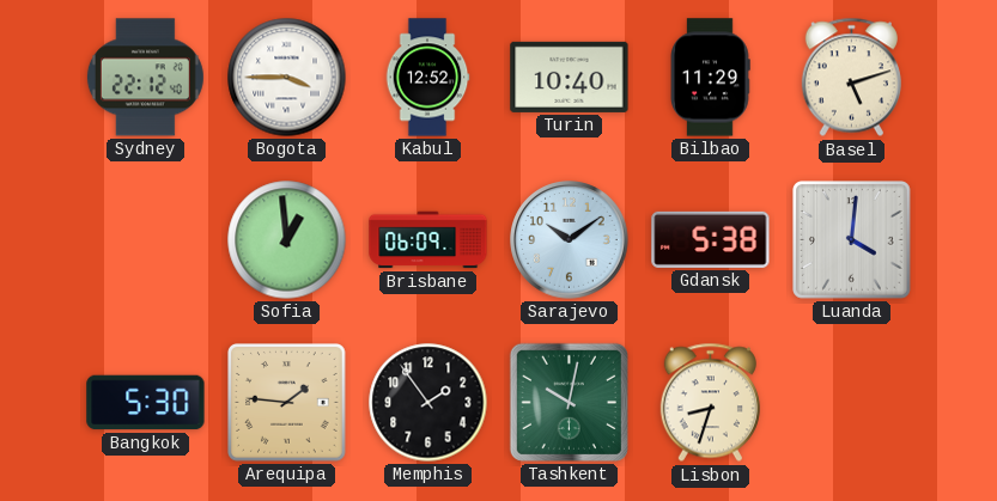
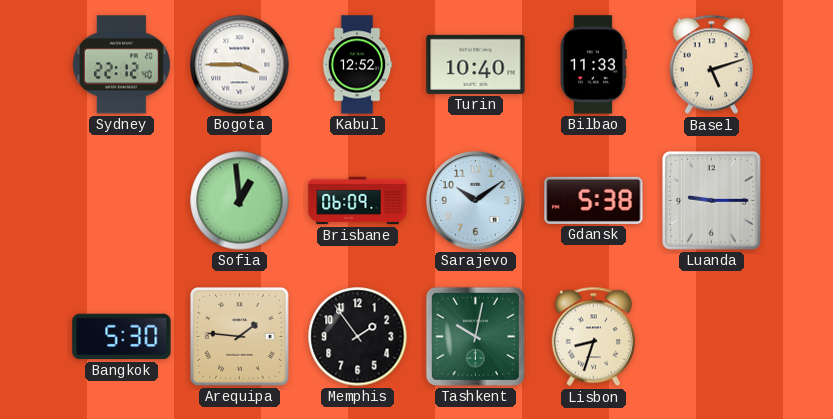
Bilbao: 11:29 -> 11:33
Luanda: 4:01 -> 9:15
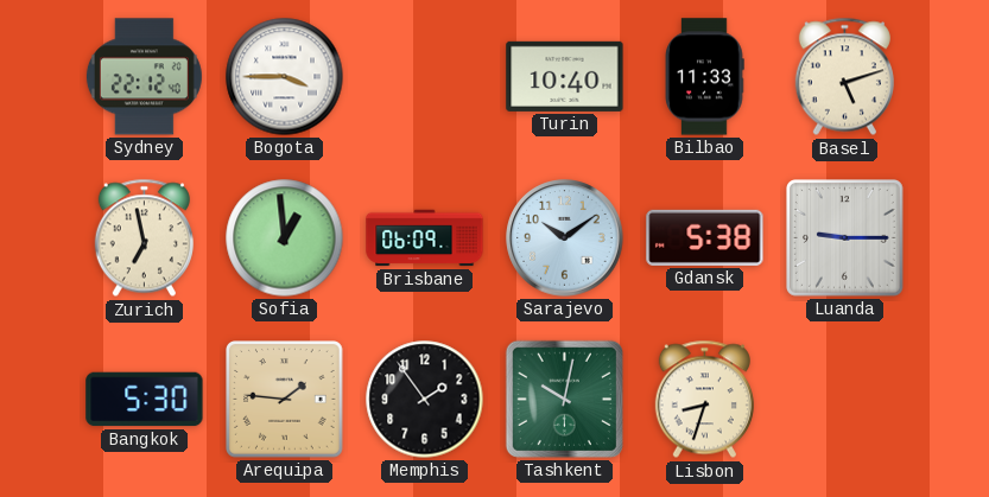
Kabul: 12:52 -> none
Zurich: none -> 6:58
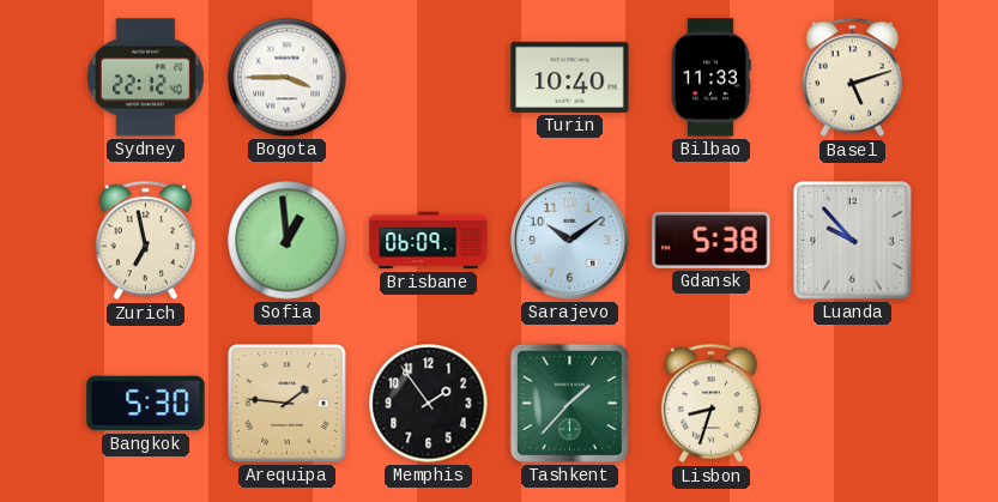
Luanda: 9:15 -> 9:53
Tashkent: 10:02 -> 1:37
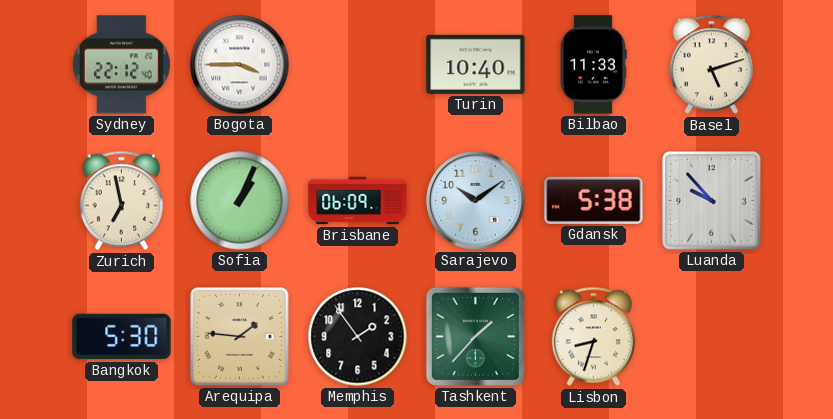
Sofia: 12:59 -> 1:04
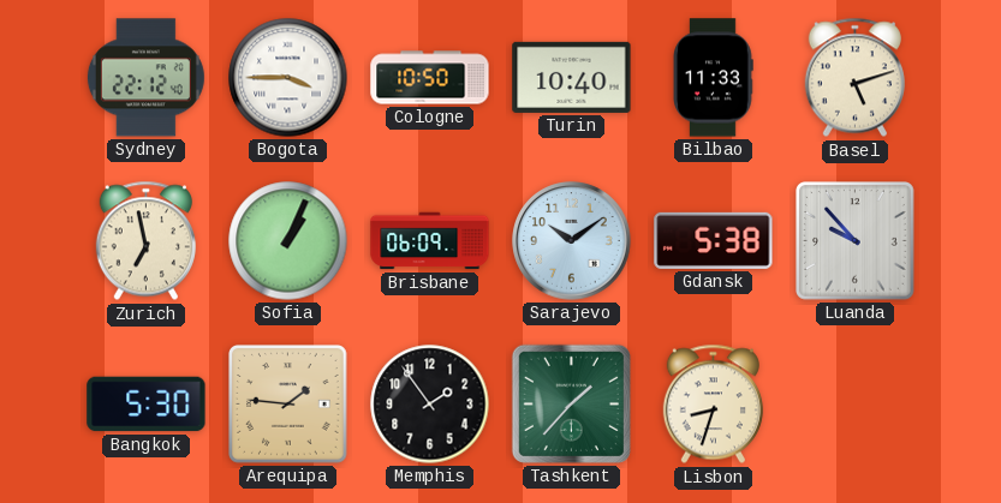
Cologne: none -> 10:50
